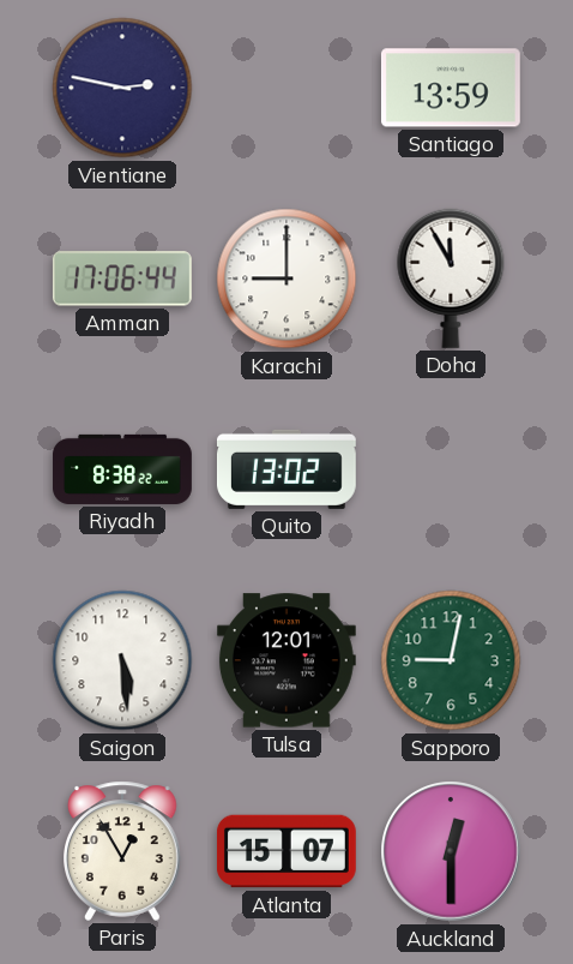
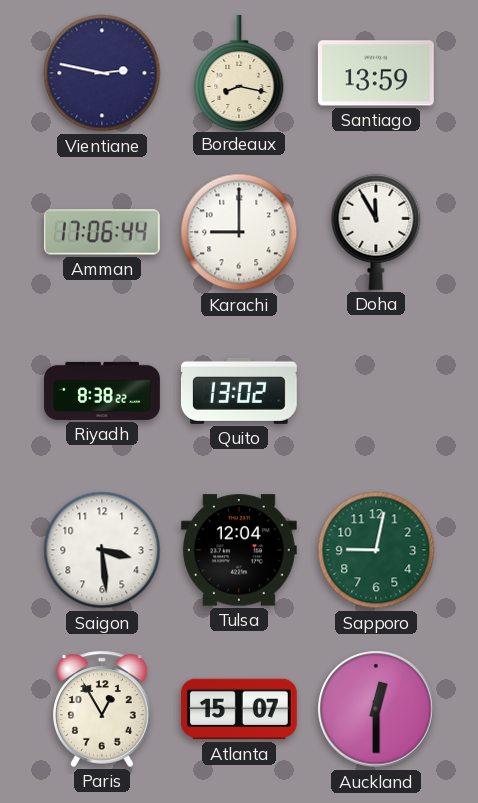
Bordeaux: none -> 8:17
Saigon: 5:29 -> 3:29
Tulsa: 12:01 -> 12:04
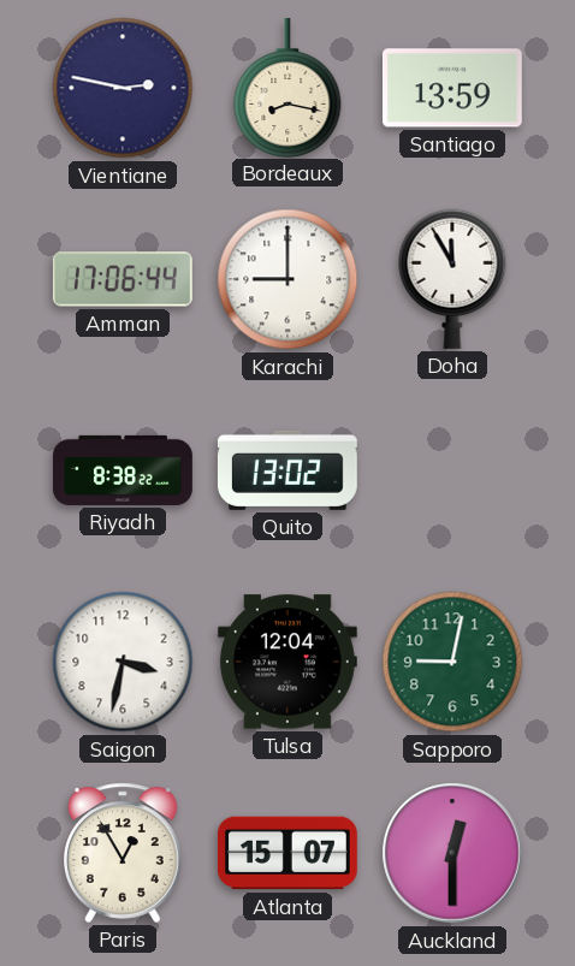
Saigon: 3:29 -> 3:32
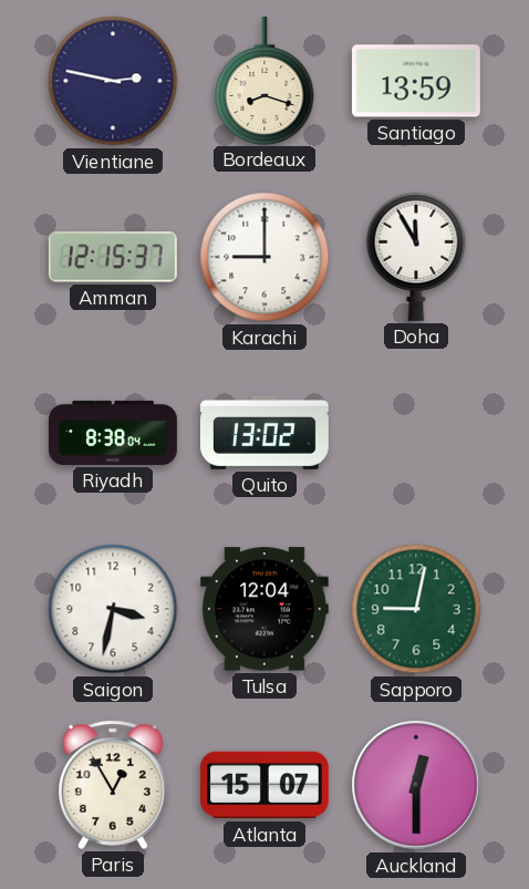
Bordeaux: 8:17 -> 8:18
Amman: 17:06 -> 12:15
Riyadh: 8:38:22 -> 8:38:04
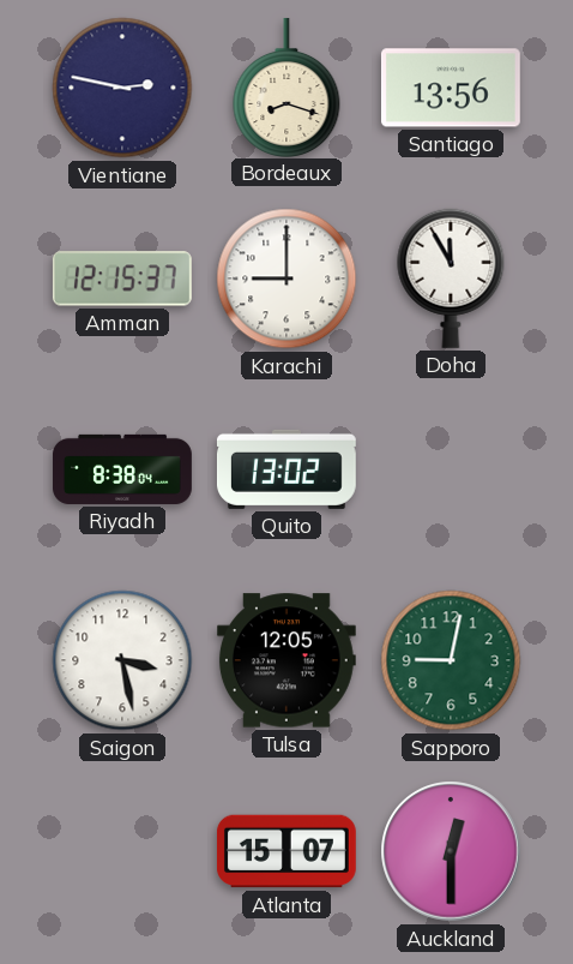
Santiago: 13:59 -> 13:56
Saigon: 3:32 -> 3:28
Tulsa: 12:04 -> 12:05
Paris: 12:55 -> none
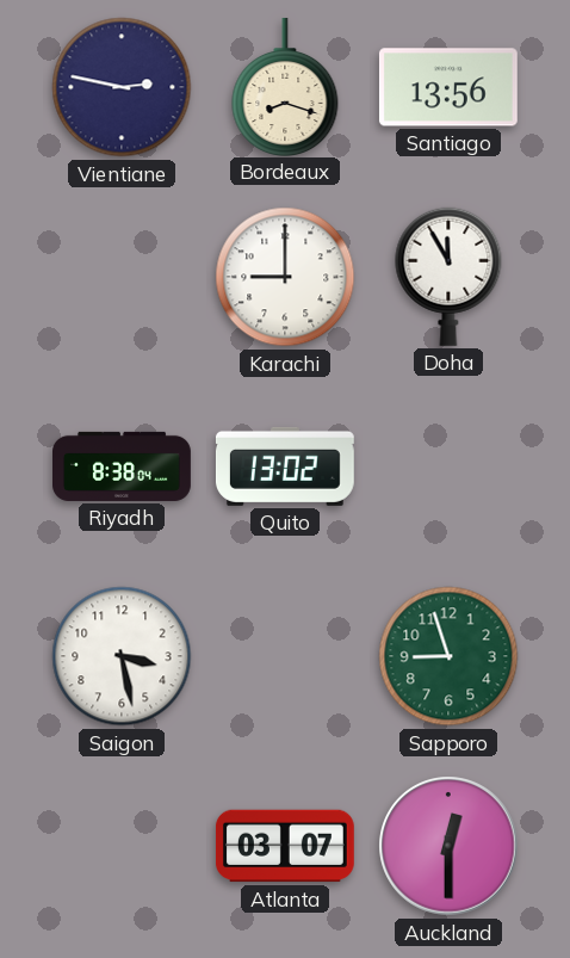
Amman: 12:15 -> none
Tulsa: 12:05 -> none
Sapporo: 9:02 -> 8:57
Atlanta: 15:07 -> 03:07
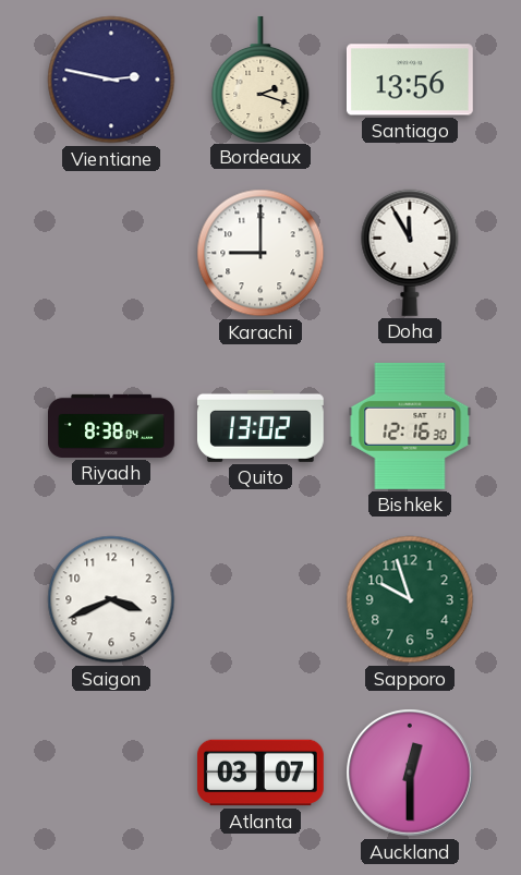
Bordeaux: 8:18 -> 2:18
Bishkek: none -> 12:16
Saigon: 3:28 -> 3:41
Sapporo: 8:57 -> 9:57
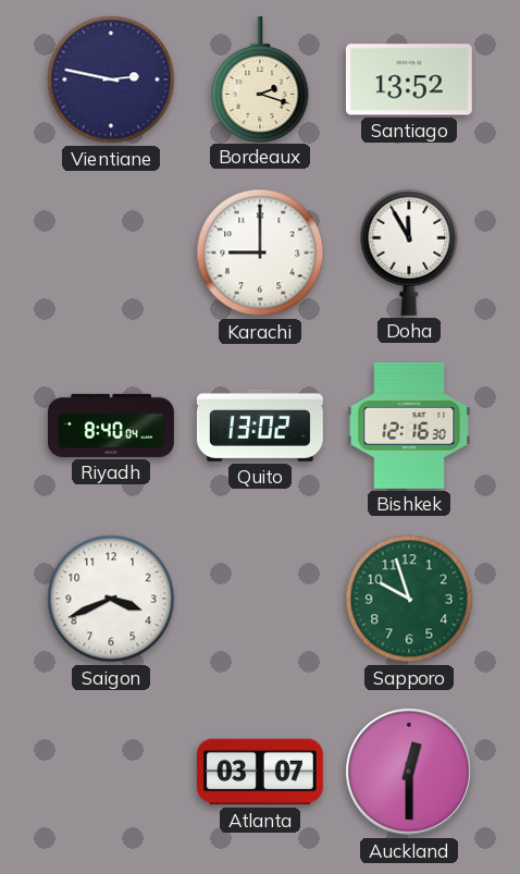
Santiago: 13:56 -> 13:52
Riyadh: 8:38 -> 8:40
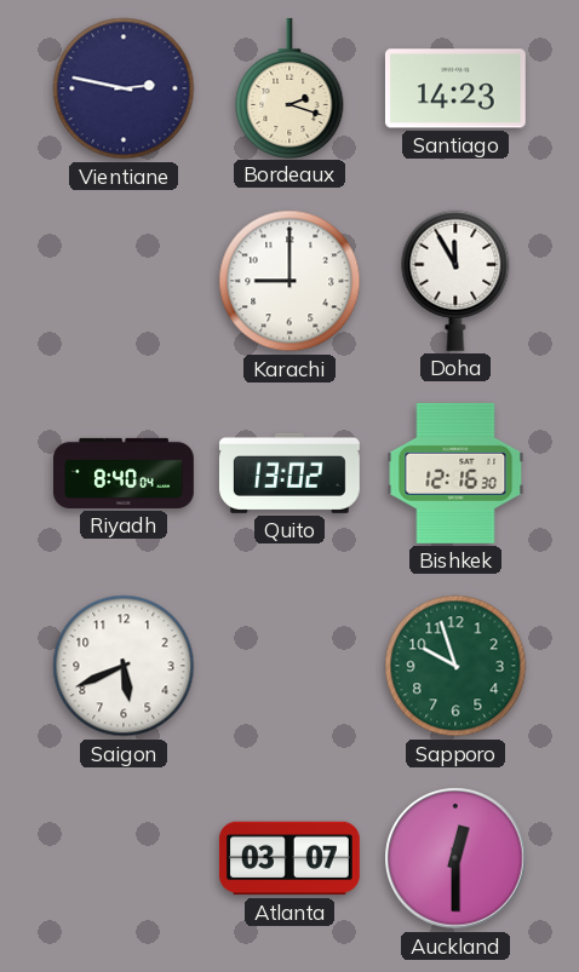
Santiago: 13:52 -> 14:23
Saigon: 3:41 -> 5:41
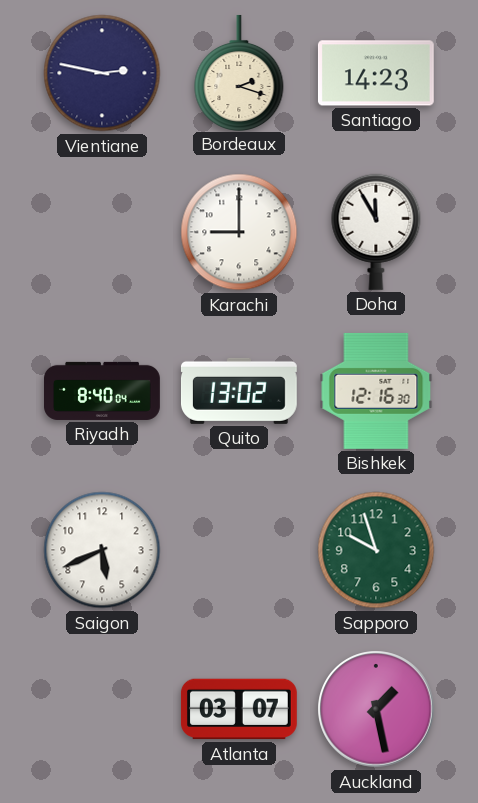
Auckland: 12:30 -> 1:28
